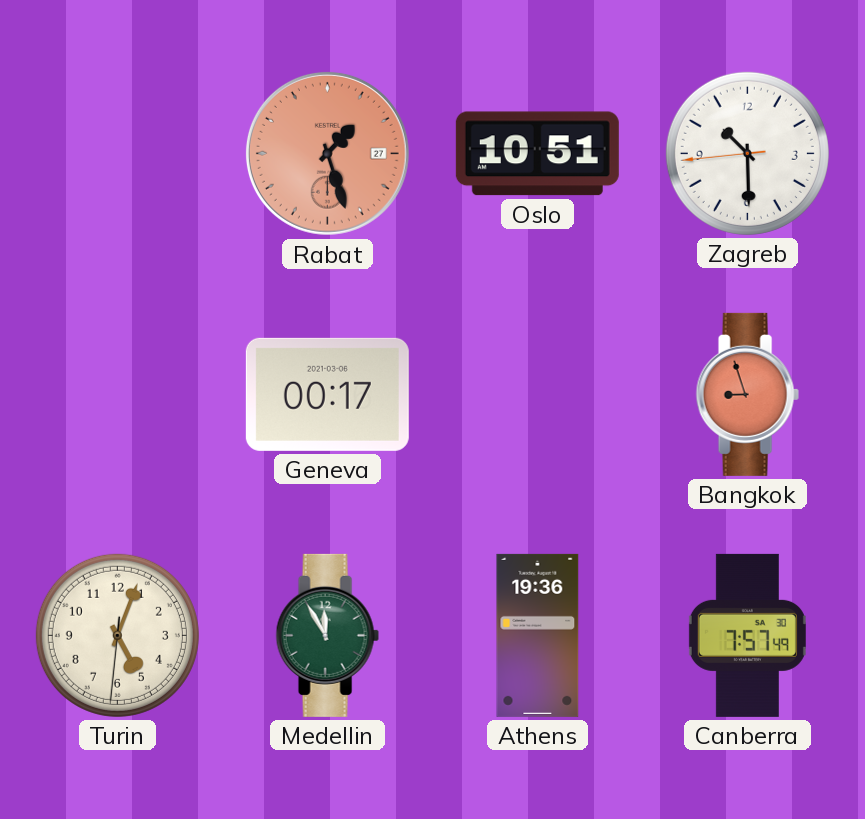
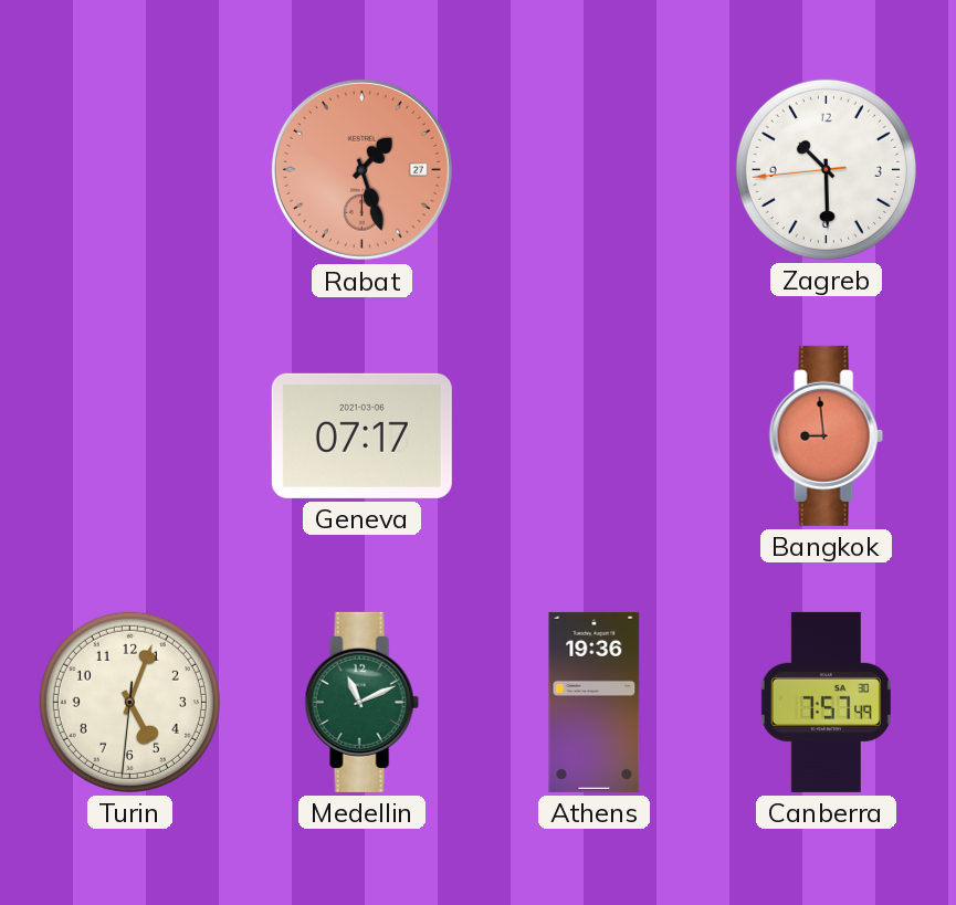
Oslo: 10:51 -> none
Geneva: 00:17 -> 07:17
Bangkok: 8:57 -> 8:59
Medellin: 11:55 -> 11:11
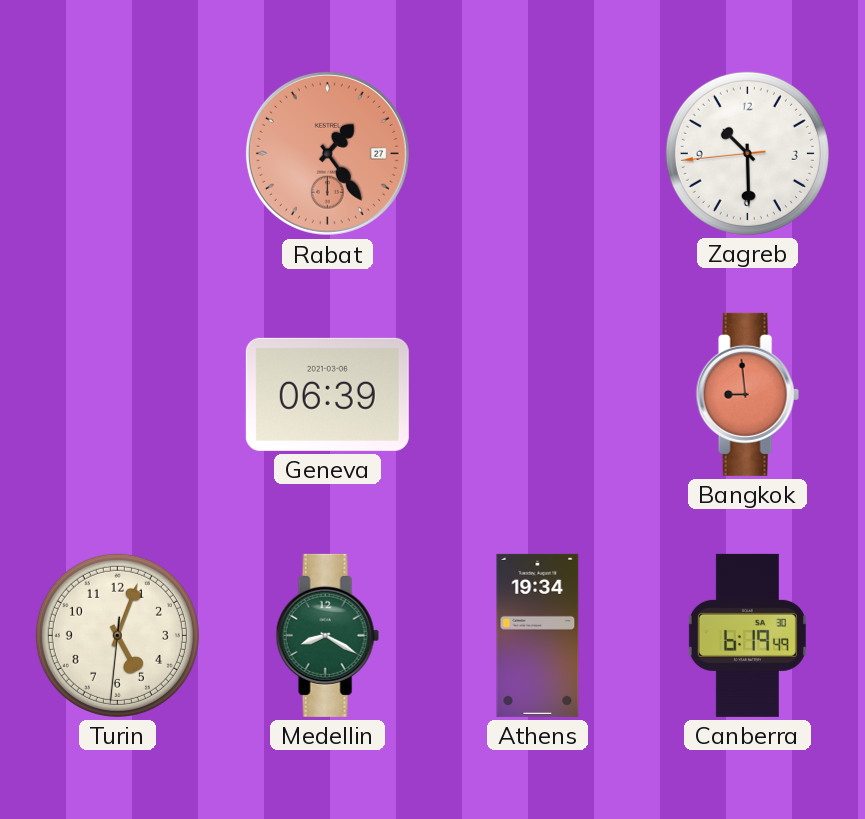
Rabat: 1:27 -> 1:24
Geneva: 07:17 -> 06:39
Medellin: 11:11 -> 8:20
Athens: 19:36 -> 19:34
Canberra: 7:57 -> 6:19
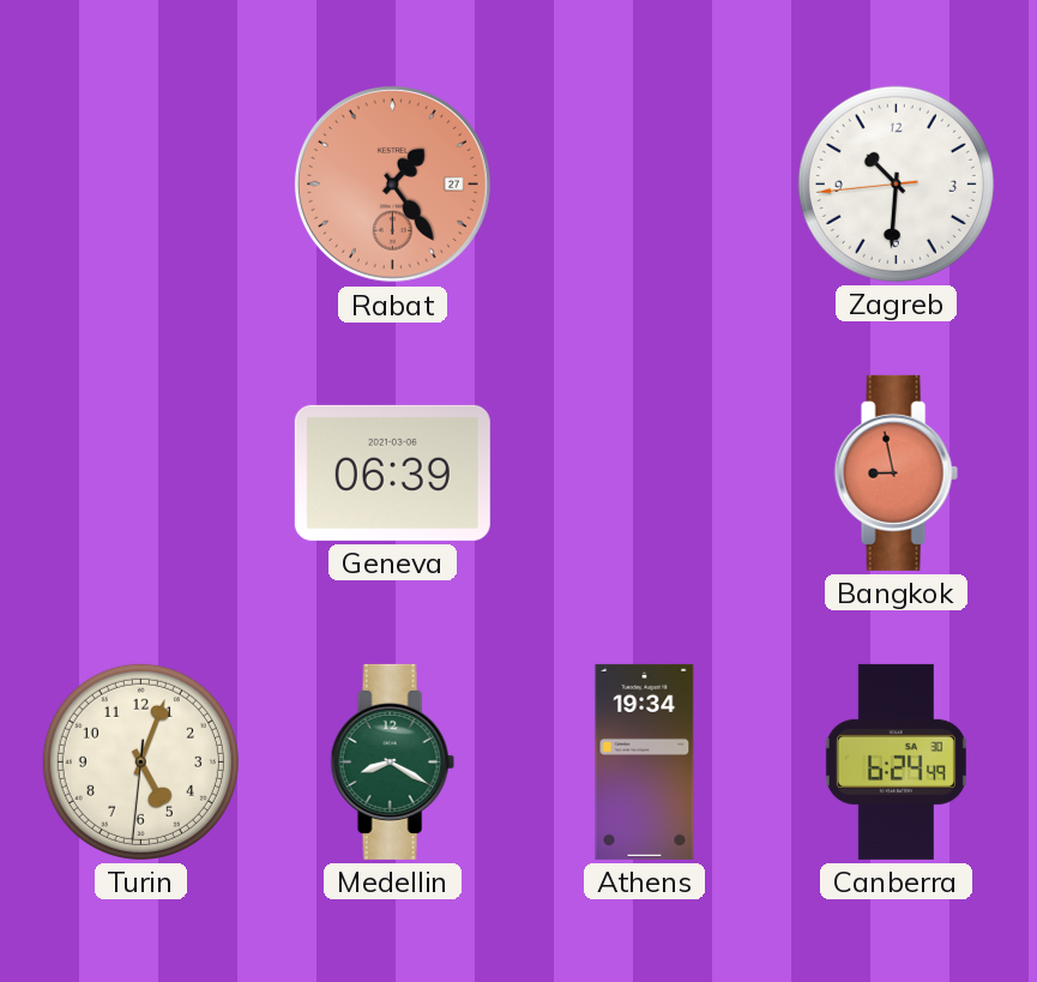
Zagreb: 10:29 -> 10:30
Bangkok: 8:59 -> 8:58
Canberra: 6:19 -> 6:24
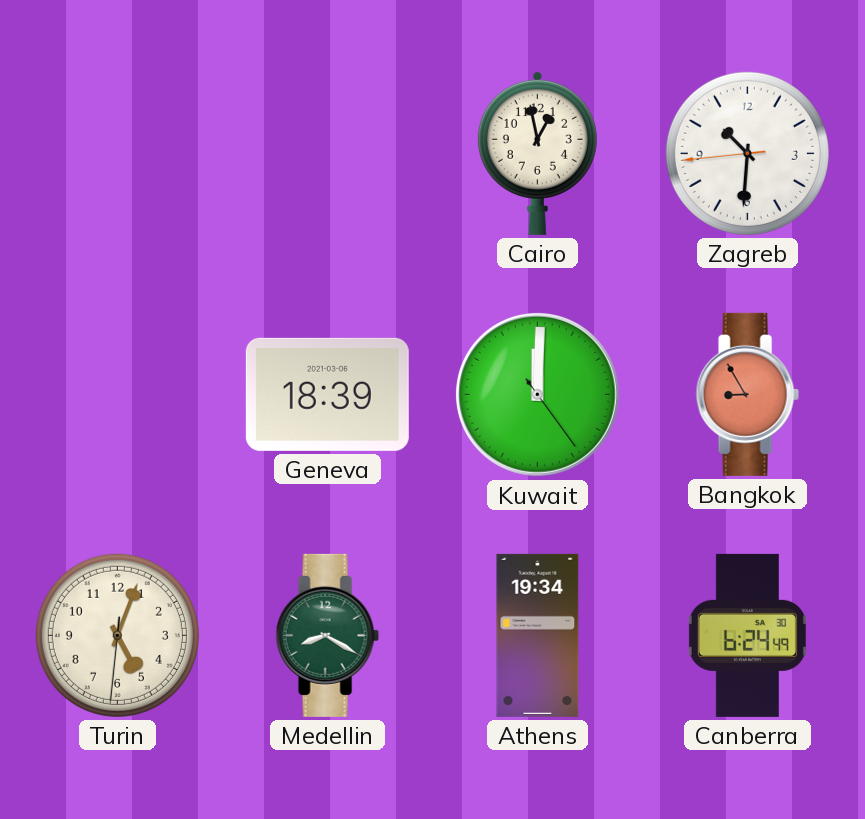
Rabat: 1:24 -> none
Cairo: none -> 12:58
Geneva: 06:39 -> 18:39
Kuwait: none -> 12:00
Bangkok: 8:58 -> 8:55
